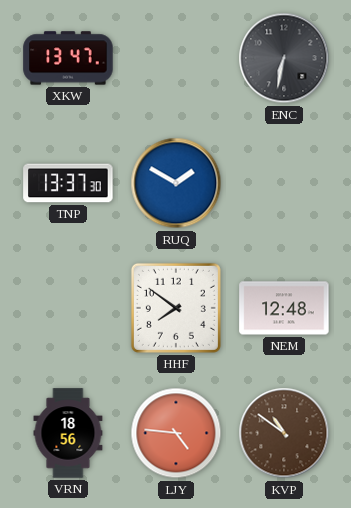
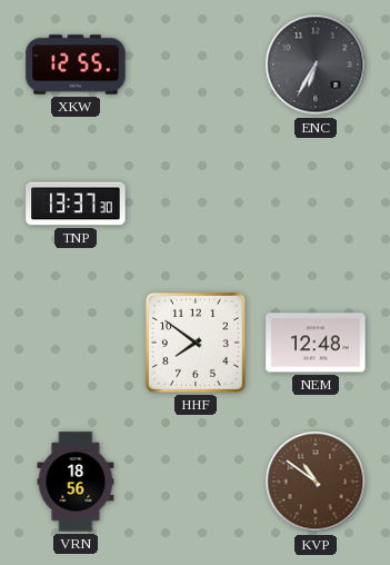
XKW: 13:47 -> 12:55
ENC: 6:32 -> 6:35
RUQ: 1:50 -> none
LJY: 4:46 -> none
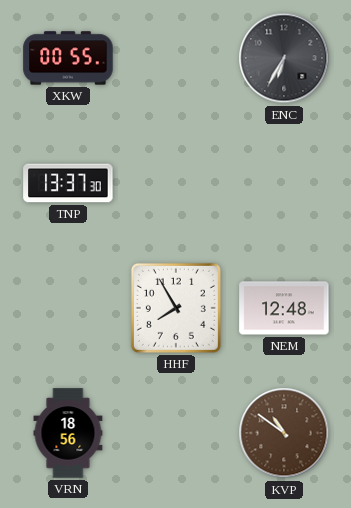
XKW: 12:55 -> 00:55
HHF: 7:51 -> 7:55
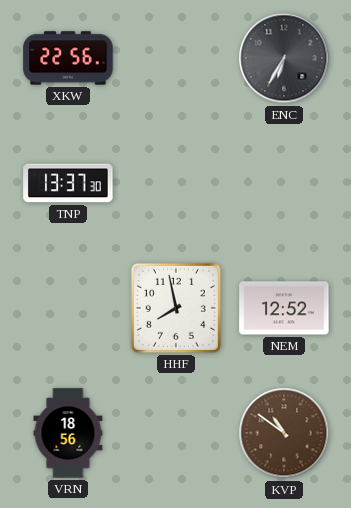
XKW: 00:55 -> 22:56
HHF: 7:55 -> 7:58
NEM: 12:48 -> 12:52
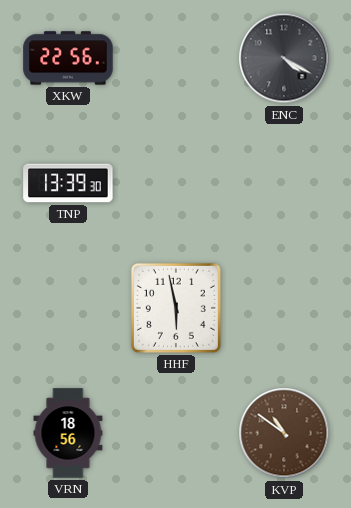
ENC: 6:35 -> 4:20
TNP: 13:37 -> 13:39
HHF: 7:58 -> 5:58
NEM: 12:52 -> none
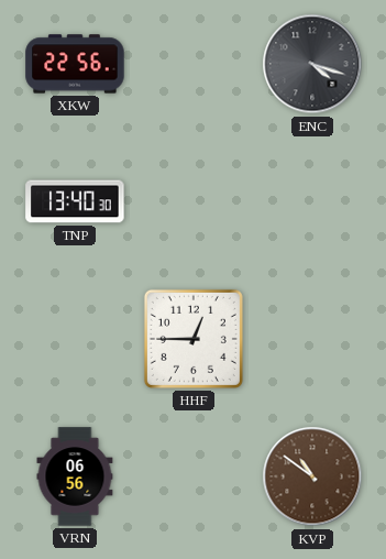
ENC: 4:20 -> 4:18
TNP: 13:39 -> 13:40
HHF: 5:58 -> 12:45
VRN: 18:56 -> 06:56
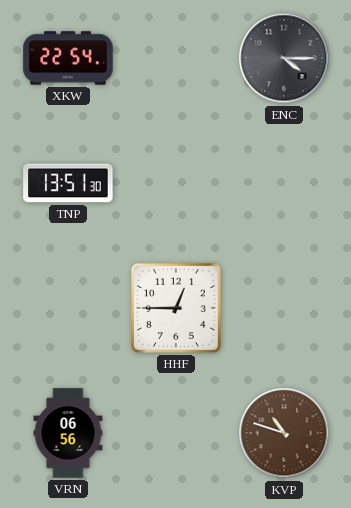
XKW: 22:56 -> 22:54
ENC: 4:18 -> 4:15
TNP: 13:40 -> 13:51
KVP: 10:51 -> 10:48
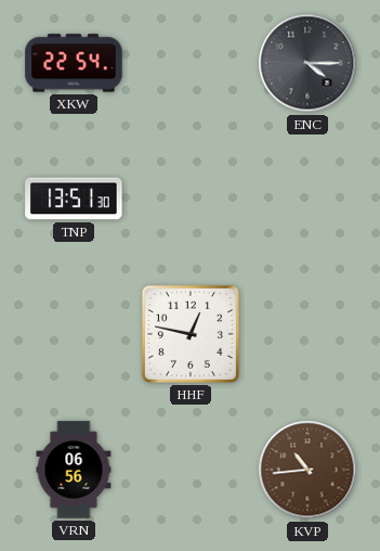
HHF: 12:45 -> 12:47
KVP: 10:48 -> 10:44
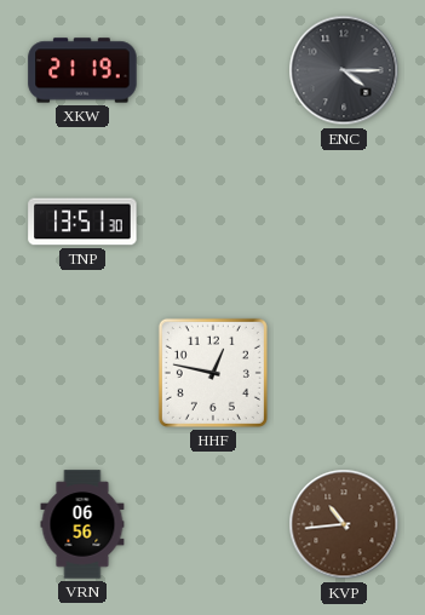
XKW: 22:54 -> 21:19
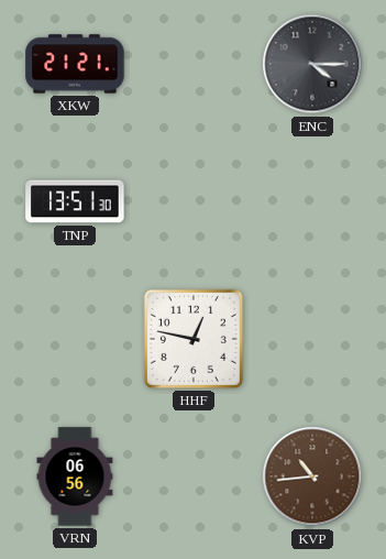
XKW: 21:19 -> 21:21
